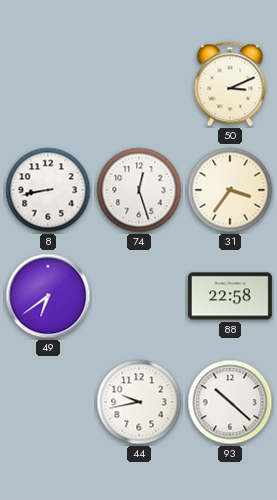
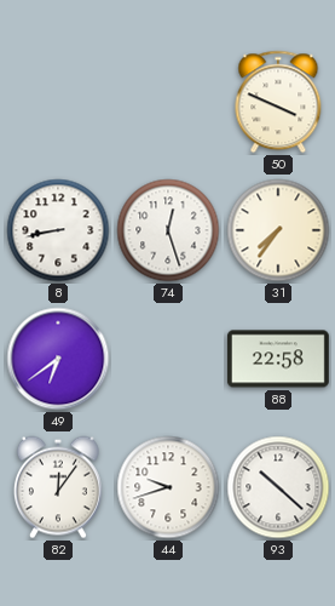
50: 3:11 -> 3:49
31: 3:36 -> 7:36
82: none -> 12:06
44: 9:43 -> 9:42
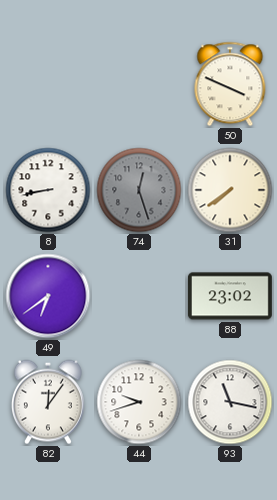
74 dial: white -> grey
31: 7:36 -> 7:39
88: 22:58 -> 23:02
93: 10:22 -> 11:17
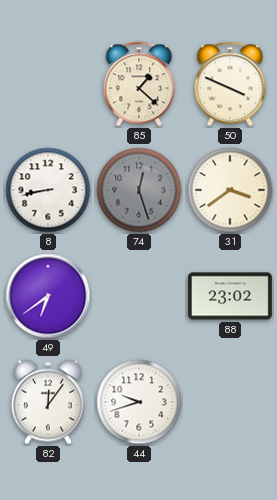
85: none -> 1:22
31: 7:39 -> 3:39
93: 11:17 -> none
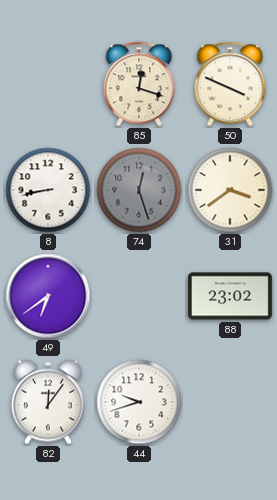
85: 1:22 -> 12:18
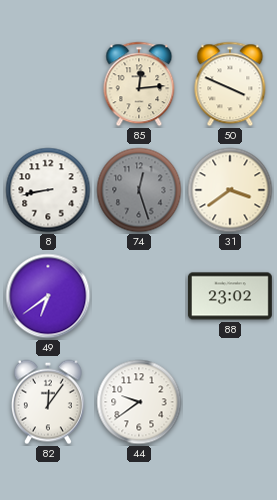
85: 12:18 -> 12:14
44: 9:42 -> 9:39
